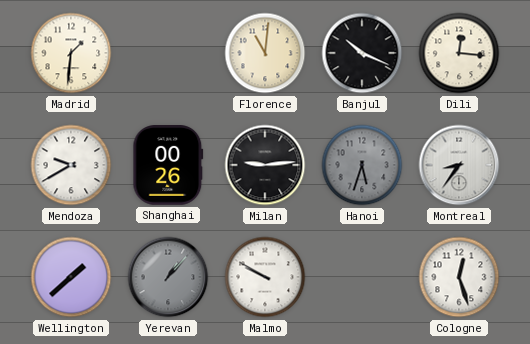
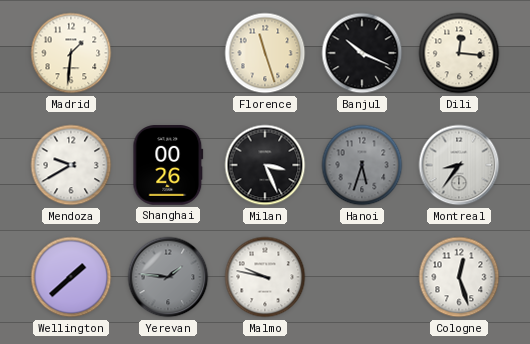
Florence: 11:01 -> 11:27
Milan: 9:14 -> 3:26
Yerevan: 1:07 -> 1:46
Malmo: 9:50 -> 9:47
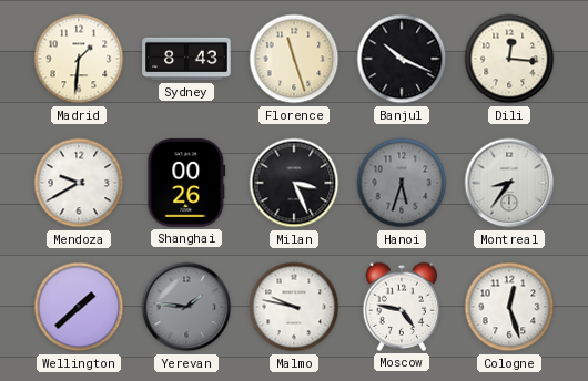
Sydney: none -> 8:43
Moscow: none -> 4:47
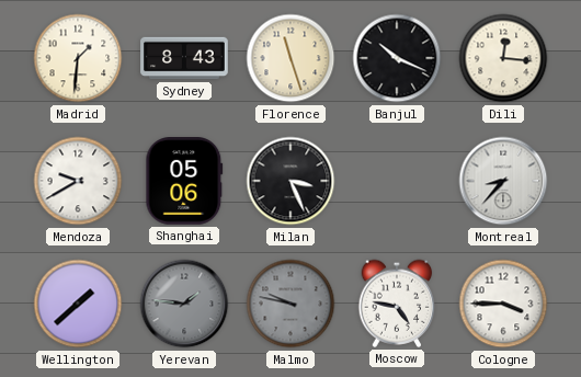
Shanghai: 00:26 -> 05:06
Hanoi: 5:33 -> none
Montreal: 8:36 -> 8:37
Malmo dial: white -> grey
Cologne: 12:27 -> 3:45
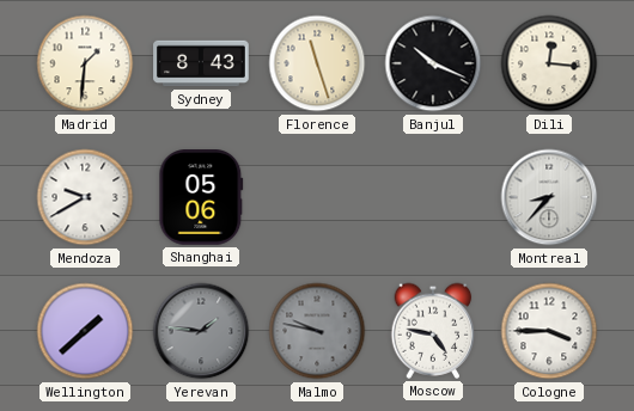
Milan: 3:26 -> none
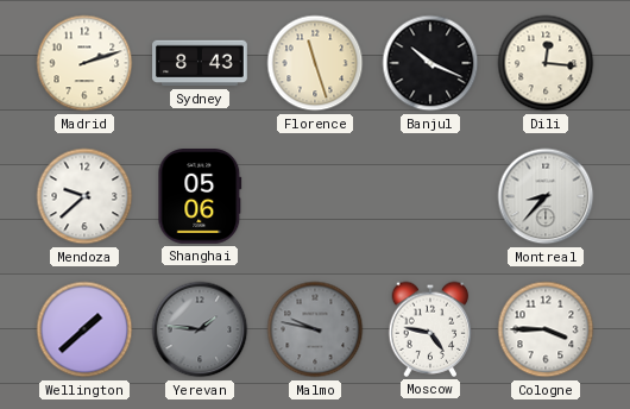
Madrid: 1:31 -> 2:12
Mendoza: 9:40 -> 9:38
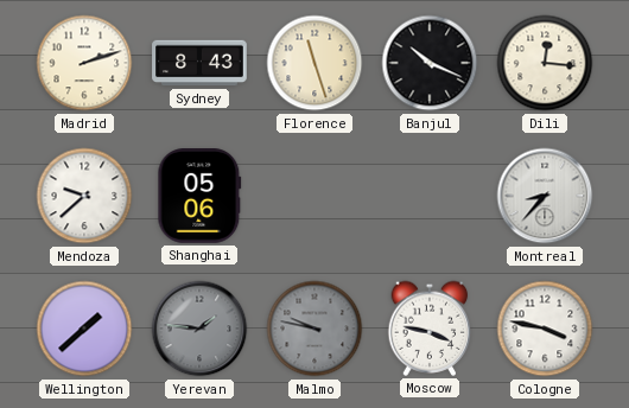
Moscow: 4:47 -> 3:47
Cologne: 3:45 -> 3:47
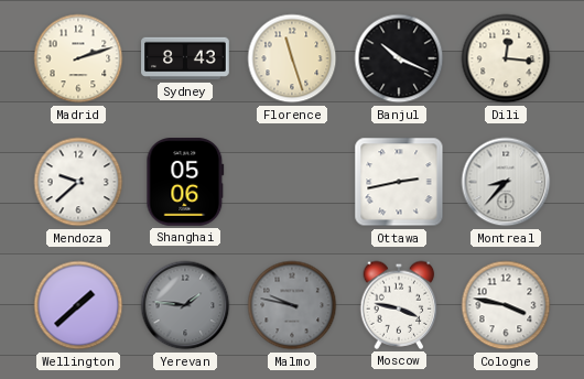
Ottawa: none -> 2:43
